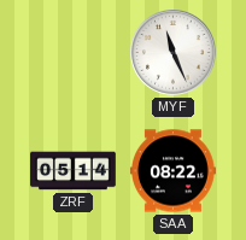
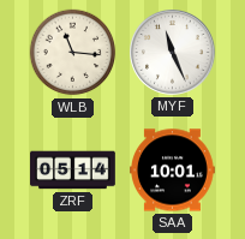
WLB: none -> 11:16
SAA: 08:22 -> 10:01
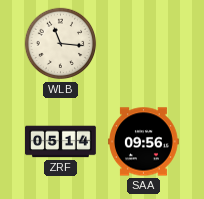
MYF: 11:26 -> none
SAA: 10:01 -> 09:56
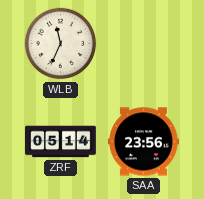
WLB: 11:16 -> 11:34
SAA: 09:56 -> 23:56
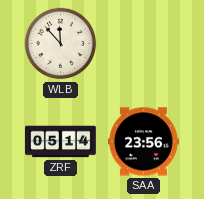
WLB: 11:34 -> 11:53
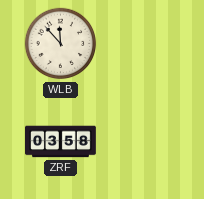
ZRF: 05:14 -> 03:58
SAA: 23:56 -> none
